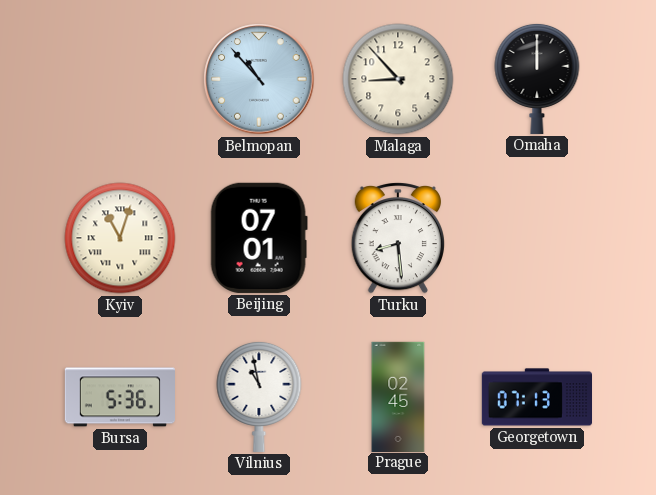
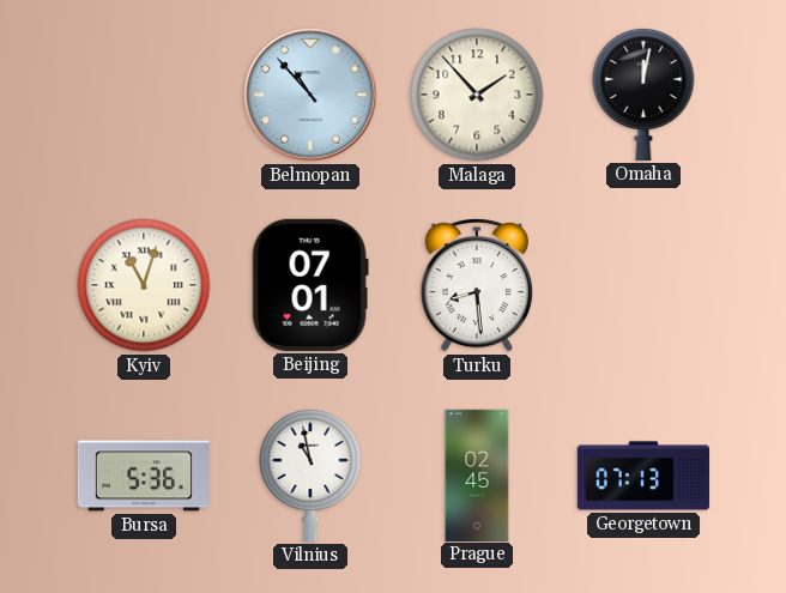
Malaga: 8:53 -> 1:53
Omaha: 12:00 -> 12:02
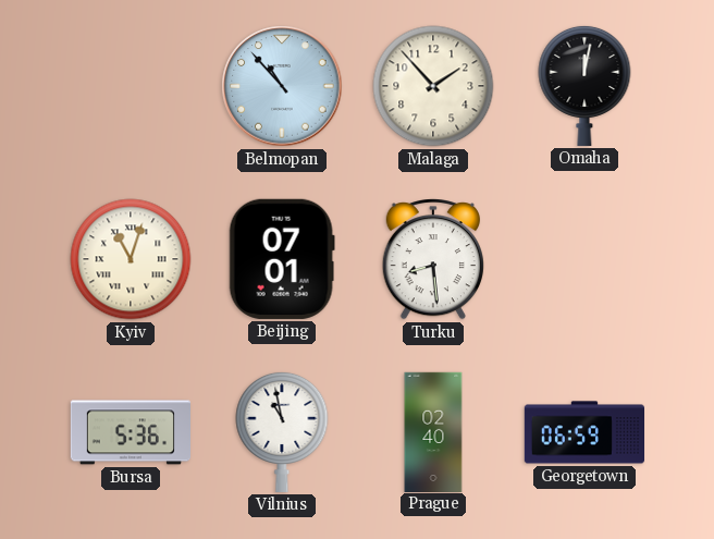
Prague: 02:45 -> 02:40
Georgetown: 07:13 -> 06:59
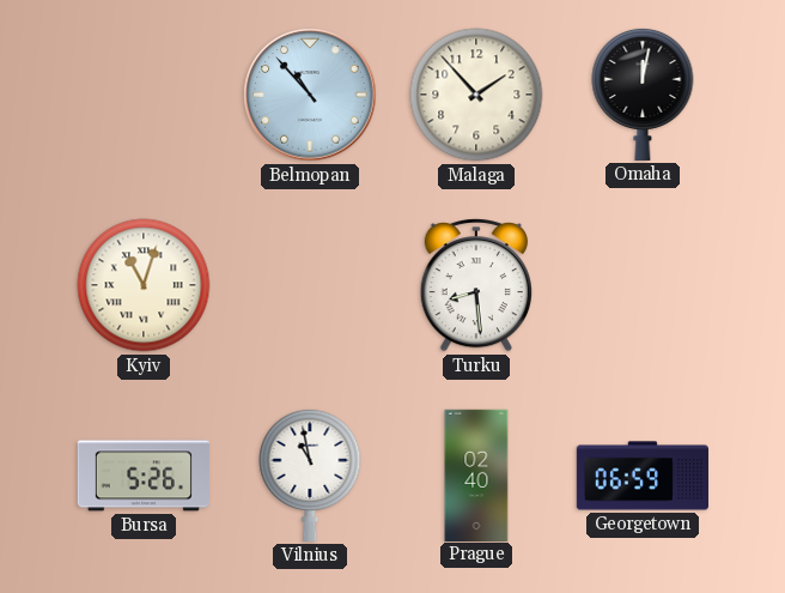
Beijing: 07:01 -> none
Bursa: 5:36 -> 5:26
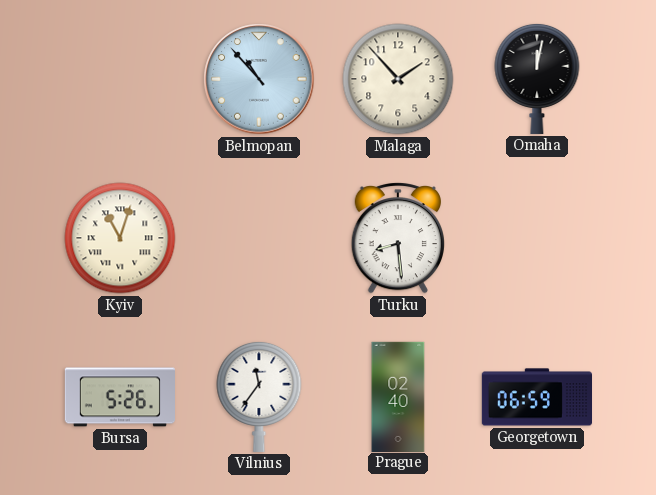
Vilnius: 10:58 -> 11:36
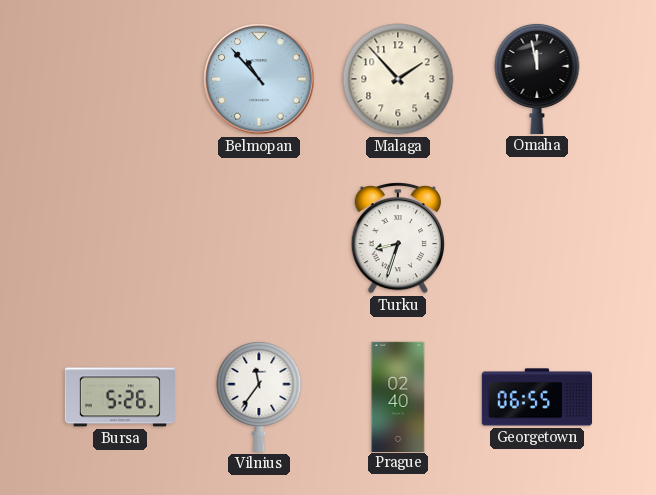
Omaha: 12:02 -> 11:58
Kyiv: 11:03 -> none
Turku: 8:29 -> 8:33
Georgetown: 06:59 -> 06:55
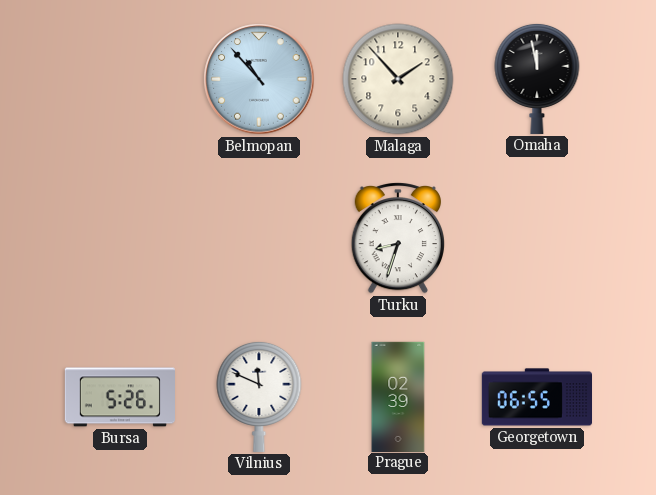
Vilnius: 11:36 -> 11:49
Prague: 02:40 -> 02:39
